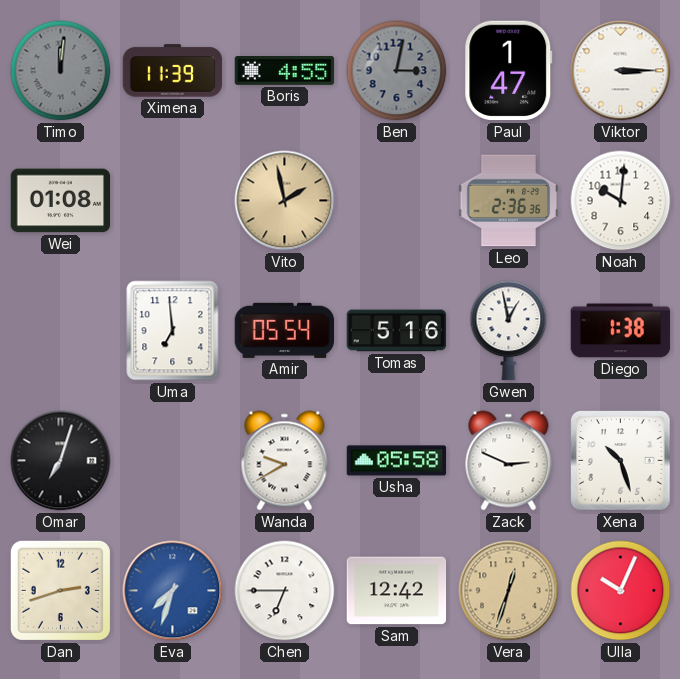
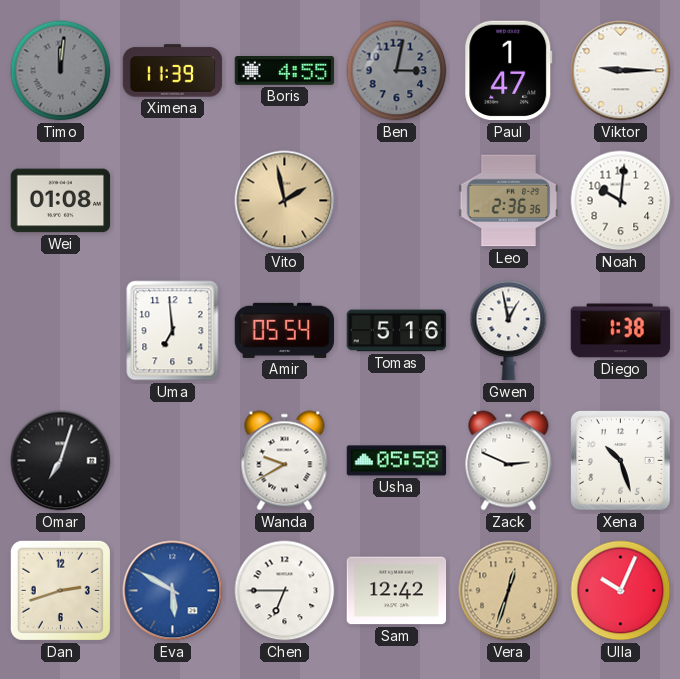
Viktor: 3:15 -> 9:15
Eva: 7:33 -> 5:50
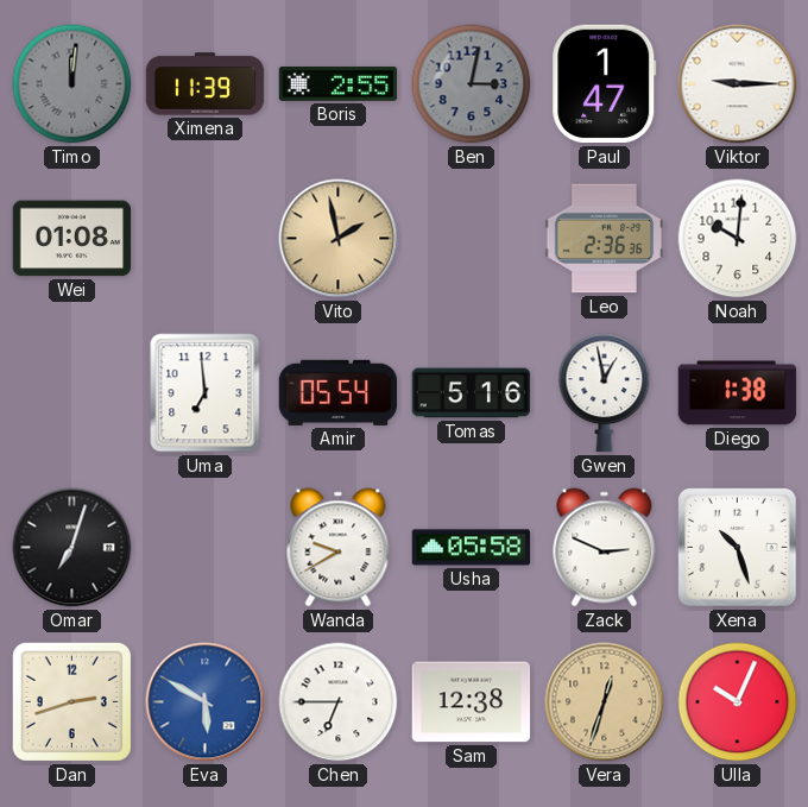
Boris: 4:55 -> 2:55
Sam: 12:42 -> 12:38
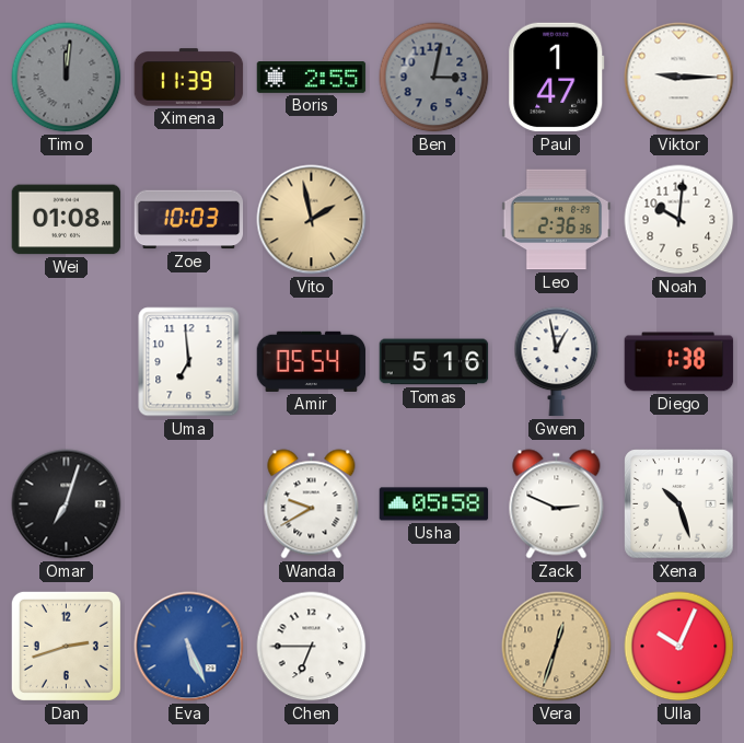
Zoe: none -> 10:03
Eva: 5:50 -> 5:26
Sam: 12:38 -> none
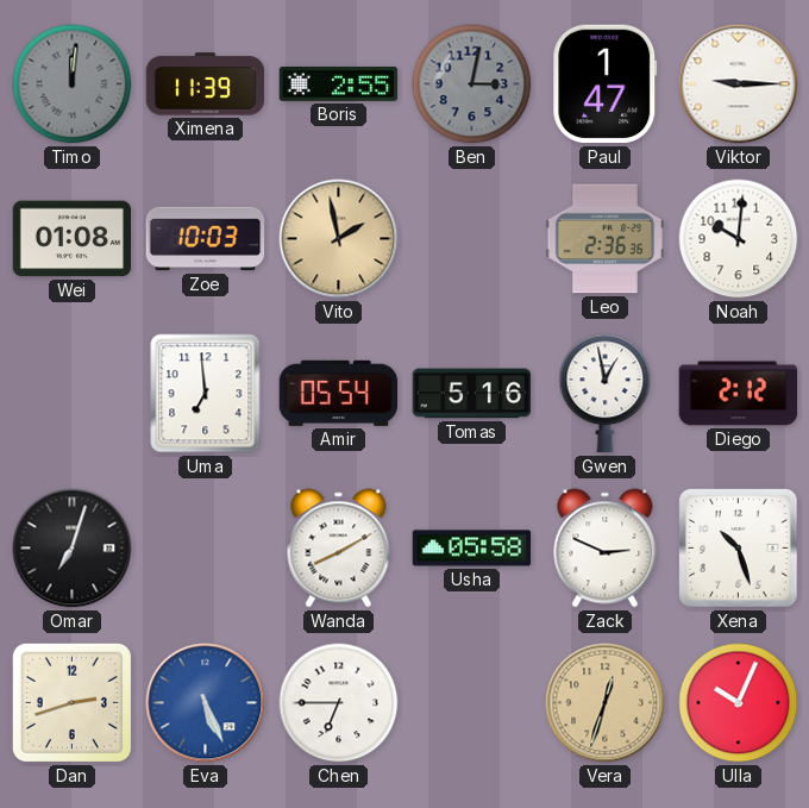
Diego: 1:38 -> 2:12
Wanda: 9:40 -> 8:10
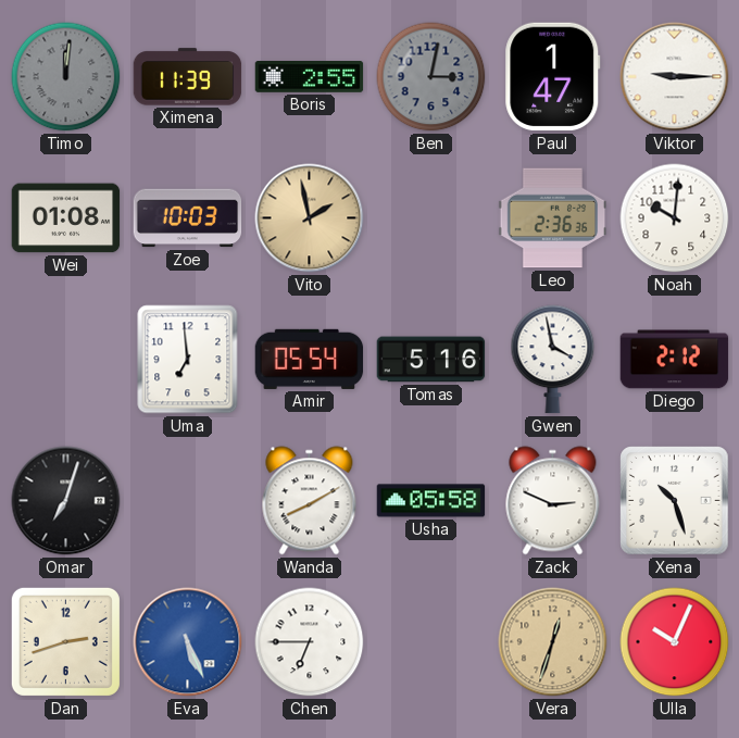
Gwen: 12:58 -> 3:58
